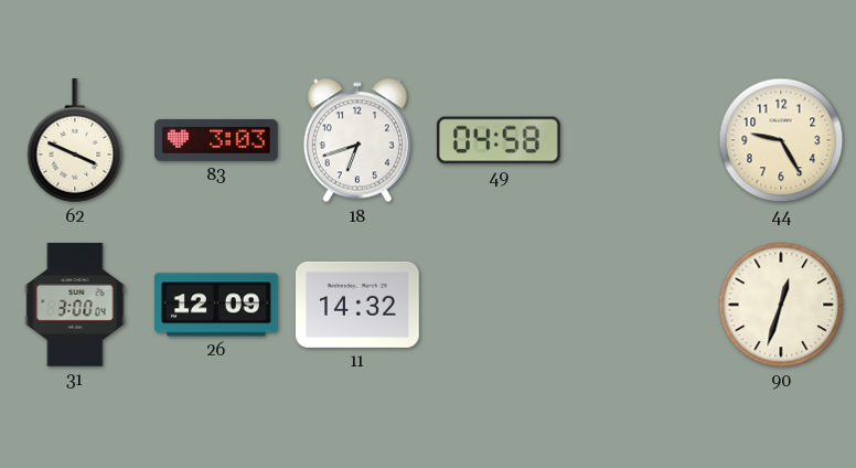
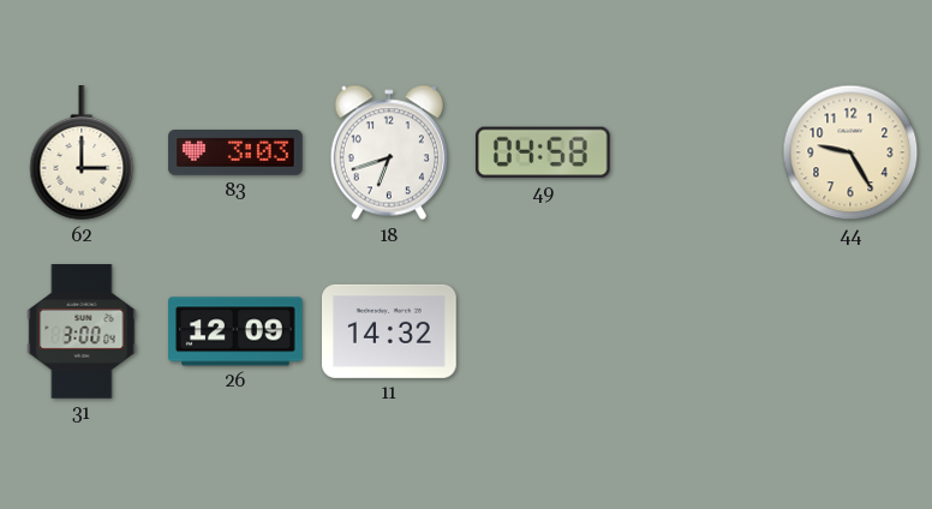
62: 3:49 -> 3:00
90: 12:33 -> none
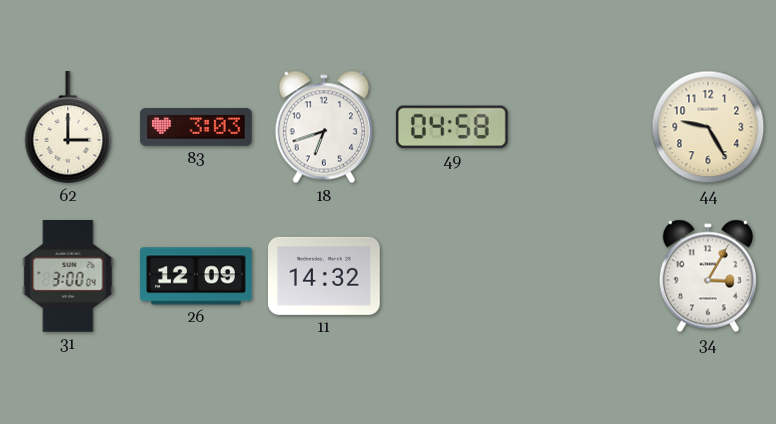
34: none -> 3:05
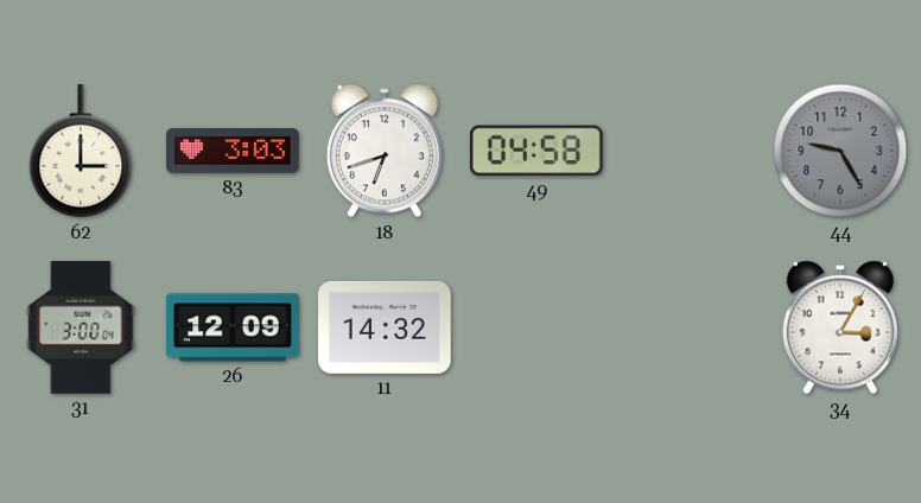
44 dial: cream -> grey
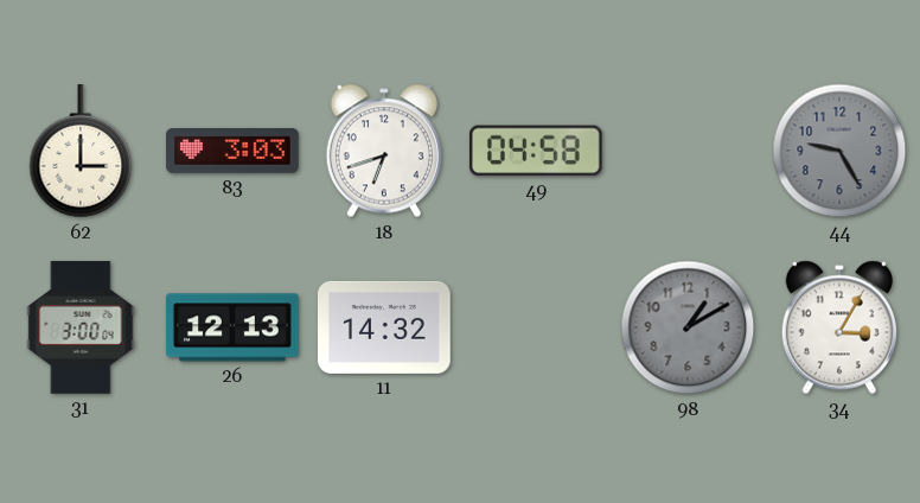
26: 12:09 -> 12:13
98: none -> 1:10
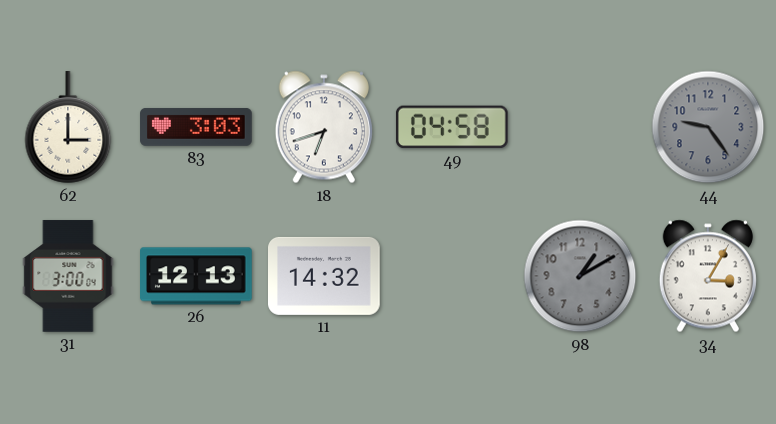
44: 9:25 -> 9:24
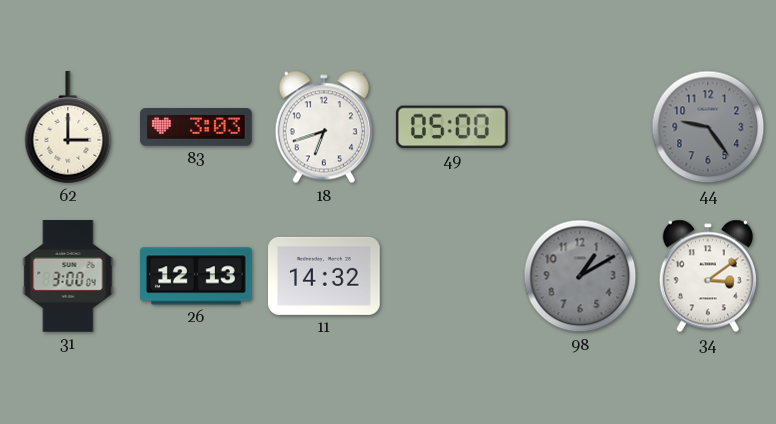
49: 04:58 -> 05:00
34: 3:05 -> 3:09
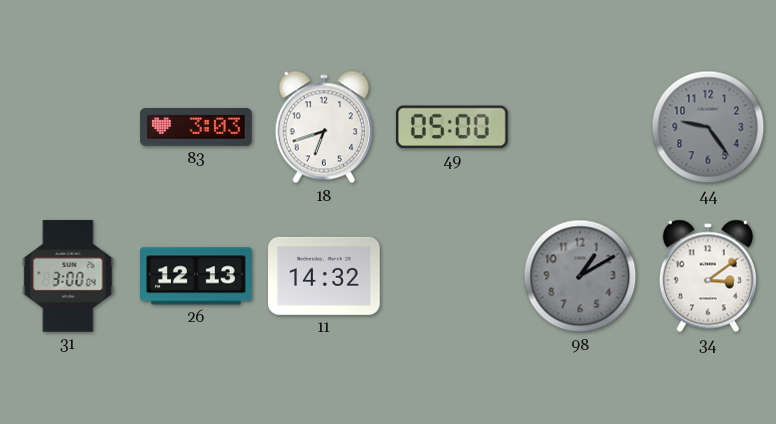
62: 3:00 -> none
